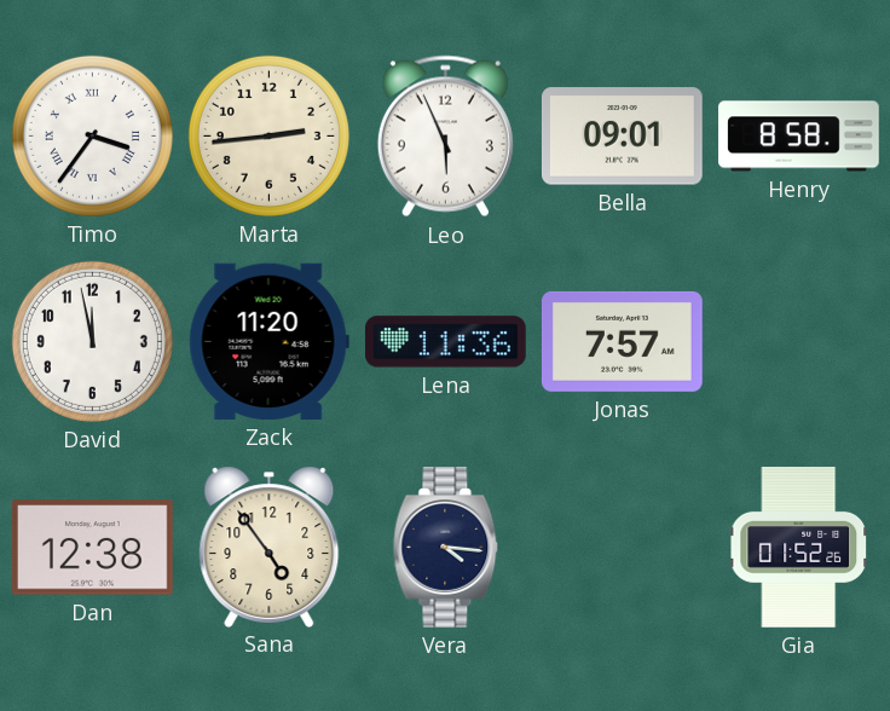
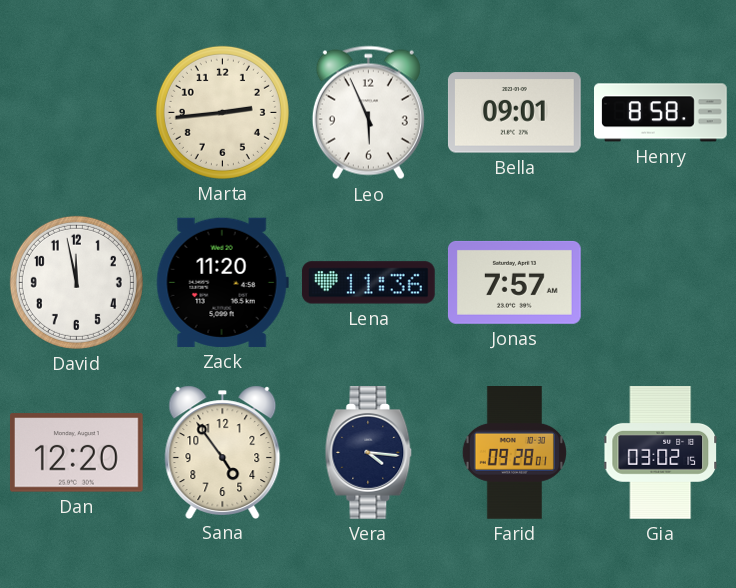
Timo: 3:36 -> none
Dan: 12:38 -> 12:20
Farid: none -> 09:28
Gia: 01:52 -> 03:02
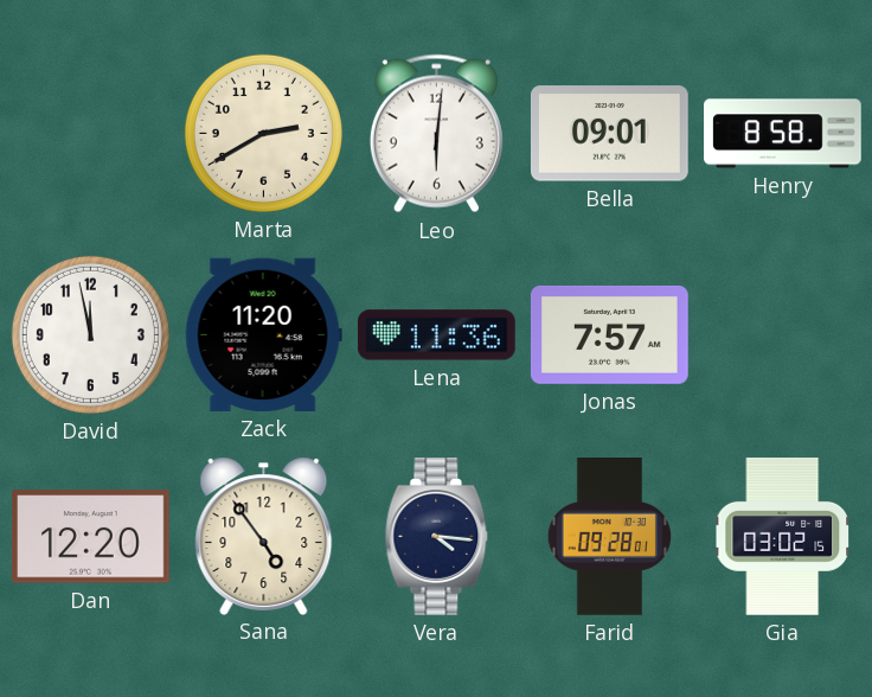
Marta: 2:44 -> 2:40
Leo: 5:56 -> 6:01
